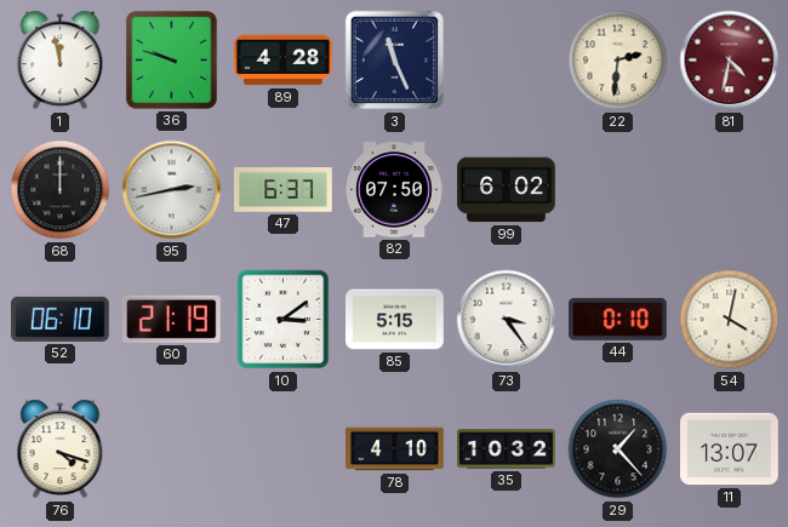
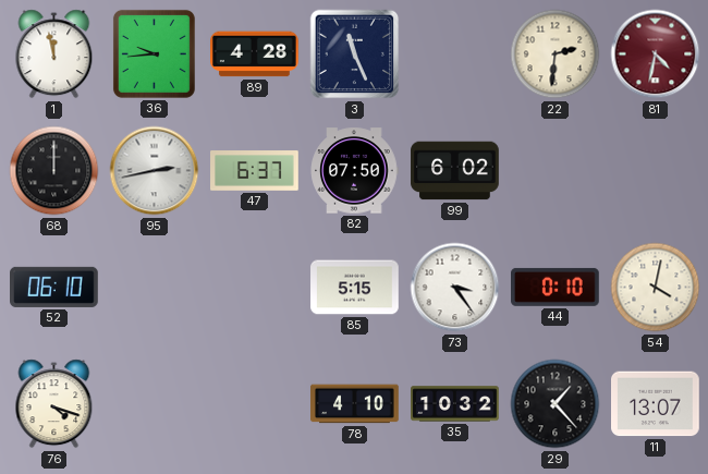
36: 9:48 -> 9:44
60: 21:19 -> none
10: 3:09 -> none
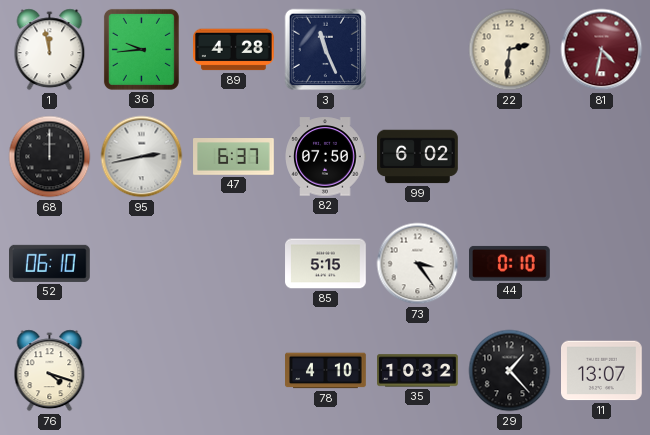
54: 4:02 -> none
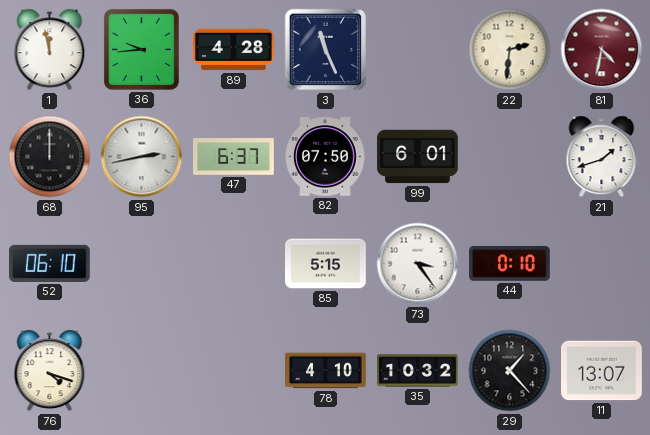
99: 6:02 -> 6:01
21: none -> 1:42
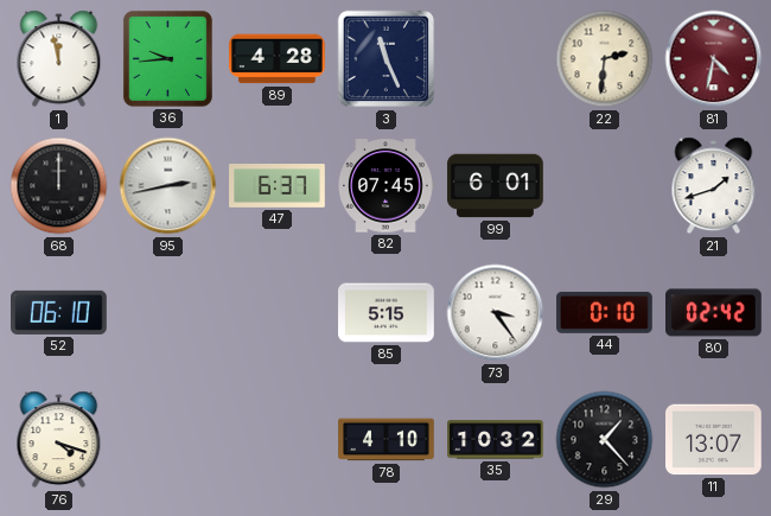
82: 07:50 -> 07:45
80: none -> 02:42
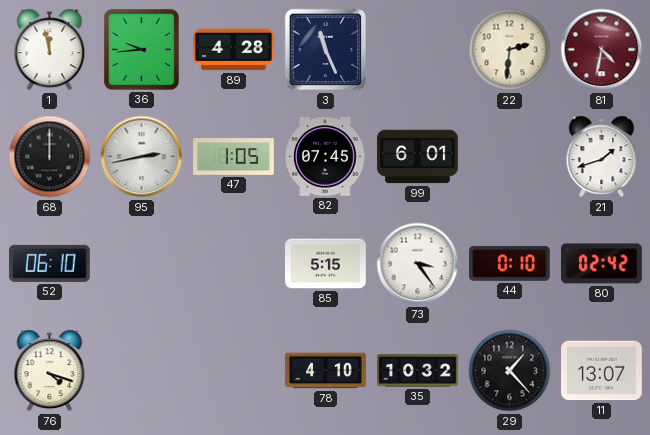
47: 6:37 -> 1:05
